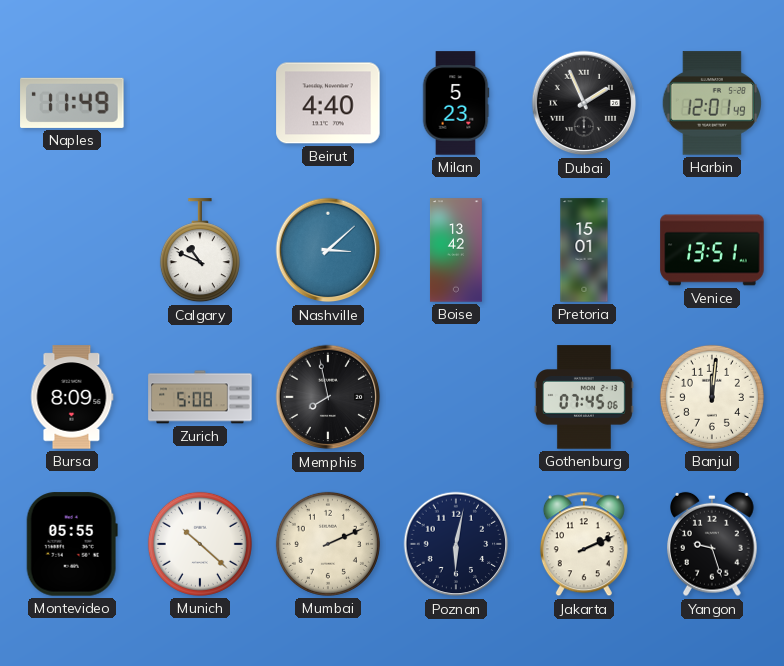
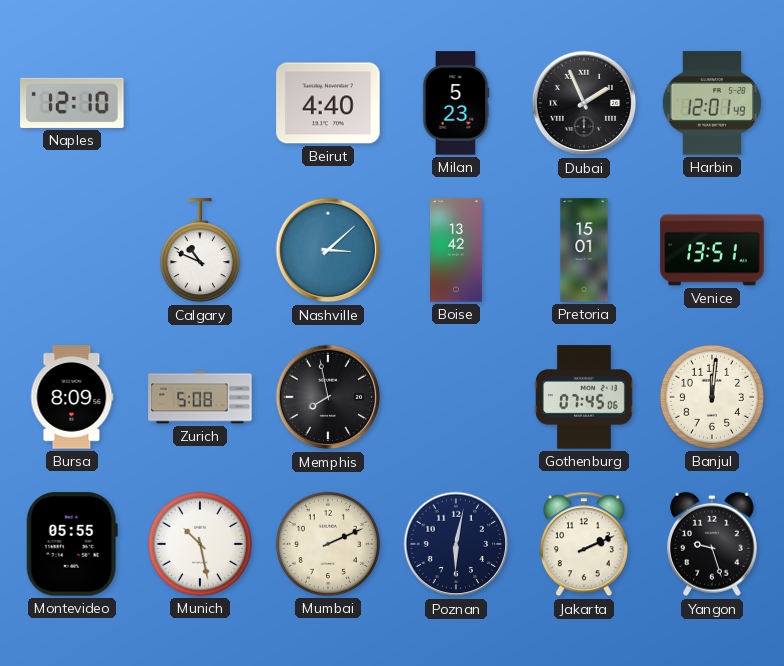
Naples: 11:49 -> 12:10
Munich: 10:22 -> 10:28
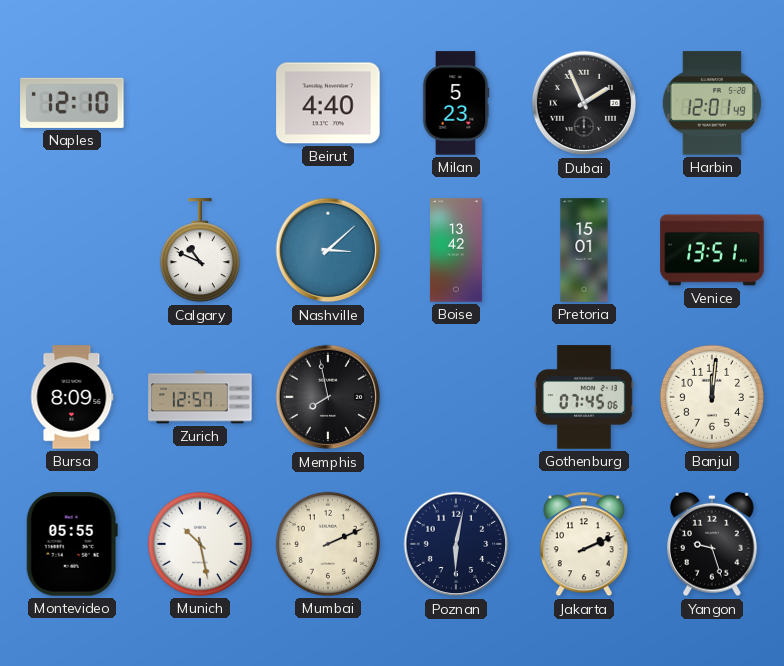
Zurich: 5:08 -> 12:57
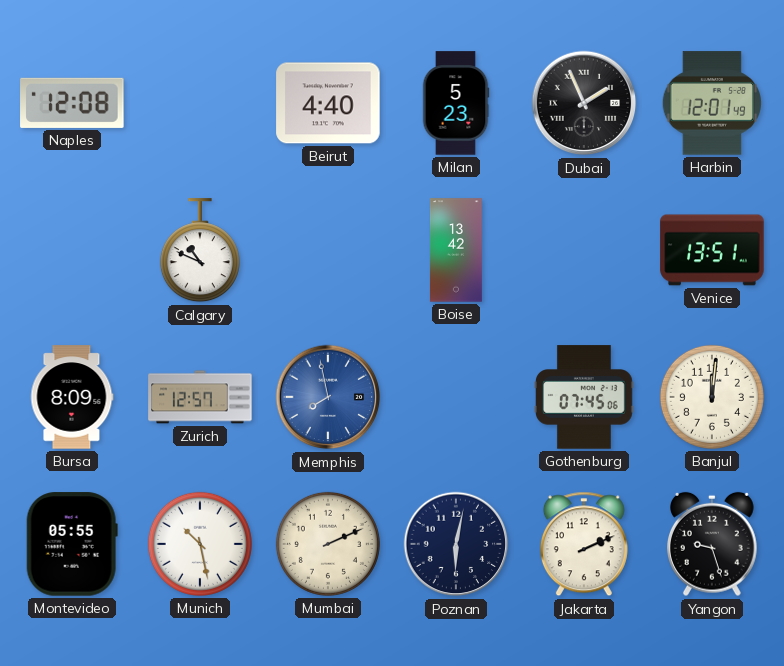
Naples: 12:10 -> 12:08
Nashville: 3:08 -> none
Pretoria: 15:01 -> none
Memphis dial: black -> blue
